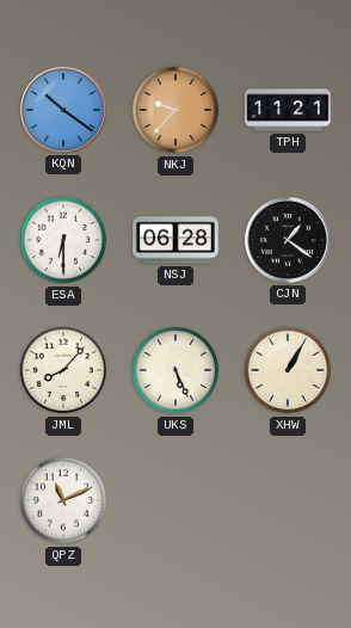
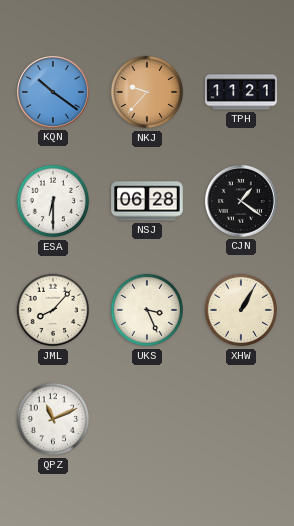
UKS: 5:26 -> 3:26
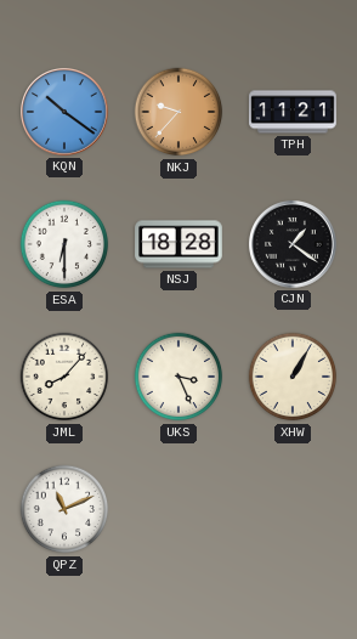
NSJ: 06:28 -> 18:28
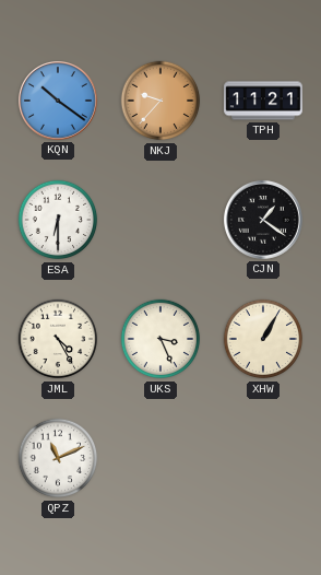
NSJ: 18:28 -> none
JML: 8:07 -> 4:25
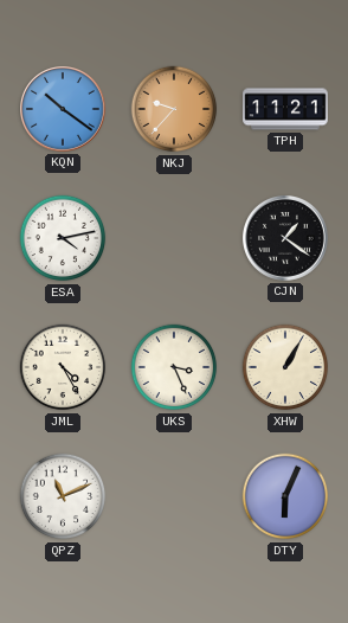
ESA: 6:30 -> 4:13
DTY: none -> 6:04
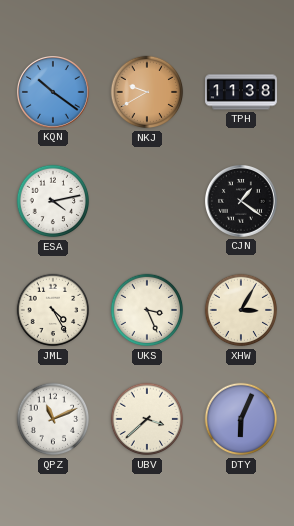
NKJ: 9:37 -> 9:40
TPH: 11:21 -> 11:38
XHW: 1:05 -> 3:05
UBV: none -> 3:38
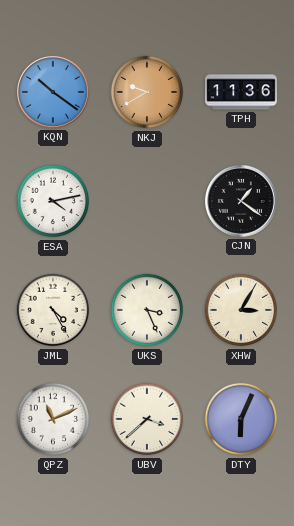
TPH: 11:38 -> 11:36
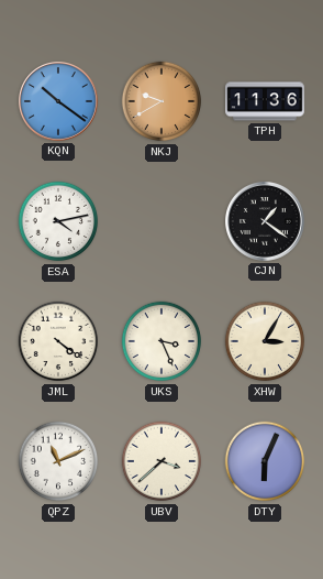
JML: 4:25 -> 4:21
